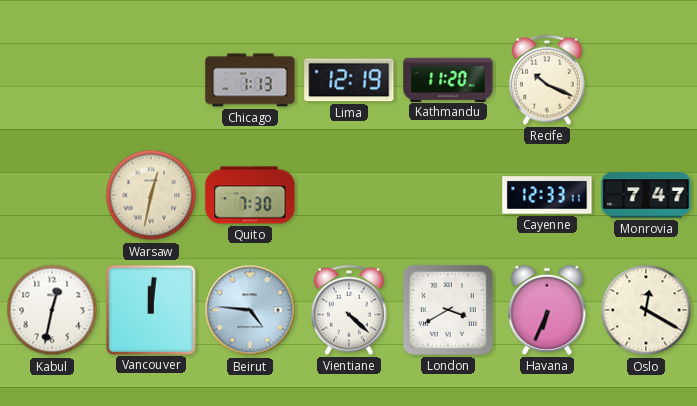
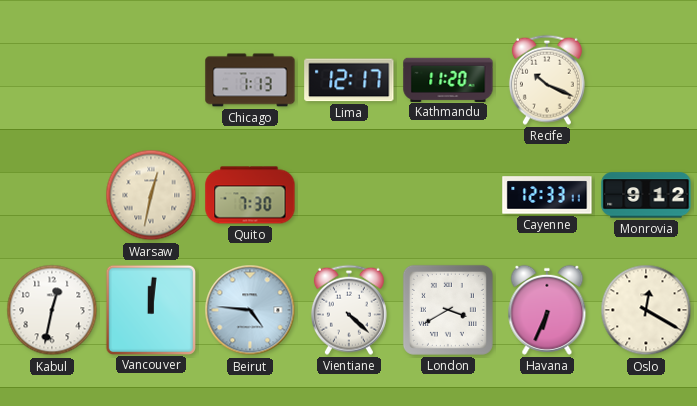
Lima: 12:19 -> 12:17
Monrovia: 7:47 -> 9:12
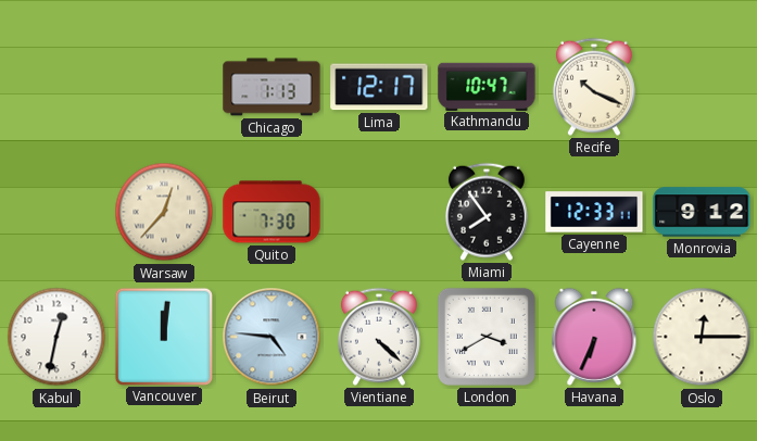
Kathmandu: 11:20 -> 10:47
Warsaw: 12:32 -> 12:37
Miami: none -> 7:54
Oslo: 12:20 -> 12:15
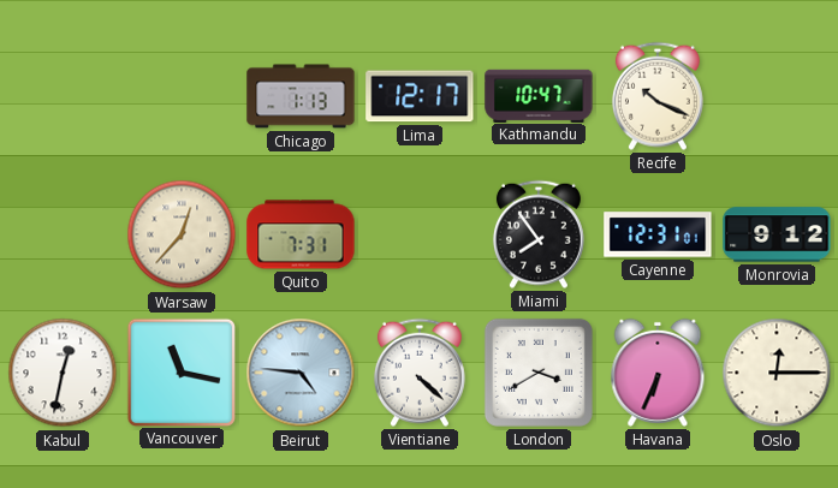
Quito: 7:30 -> 7:31
Cayenne: 12:33 -> 12:31
Vancouver: 12:01 -> 11:17
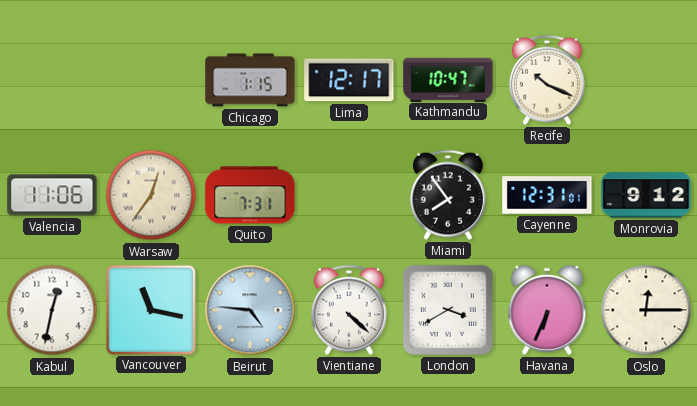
Chicago: 1:13 -> 1:15
Valencia: none -> 11:06
Warsaw: 12:37 -> 12:36
